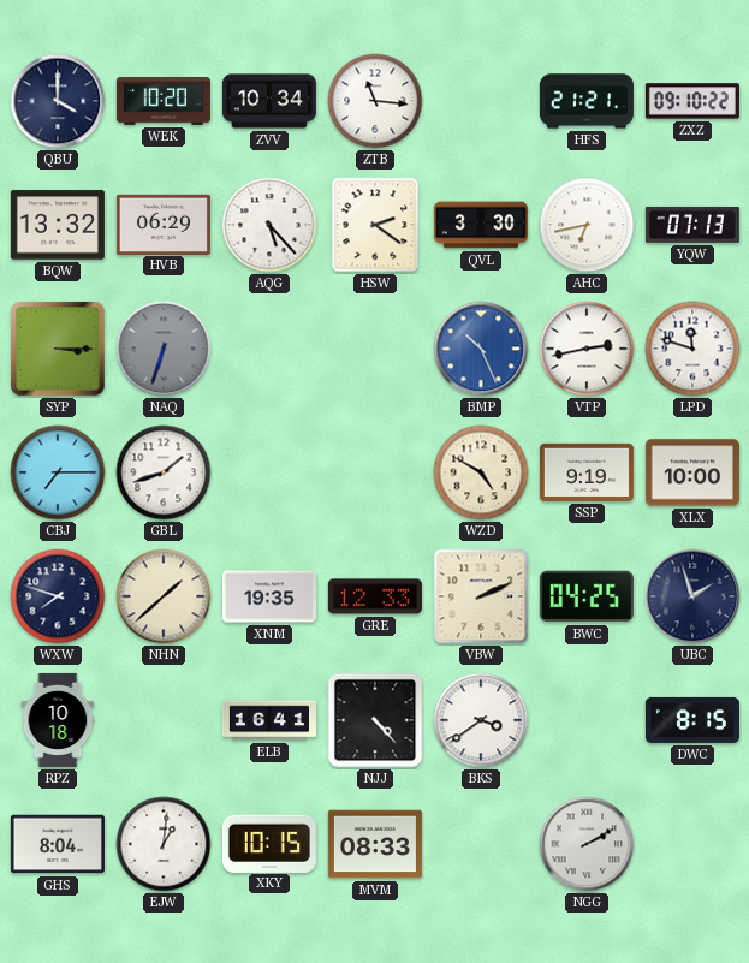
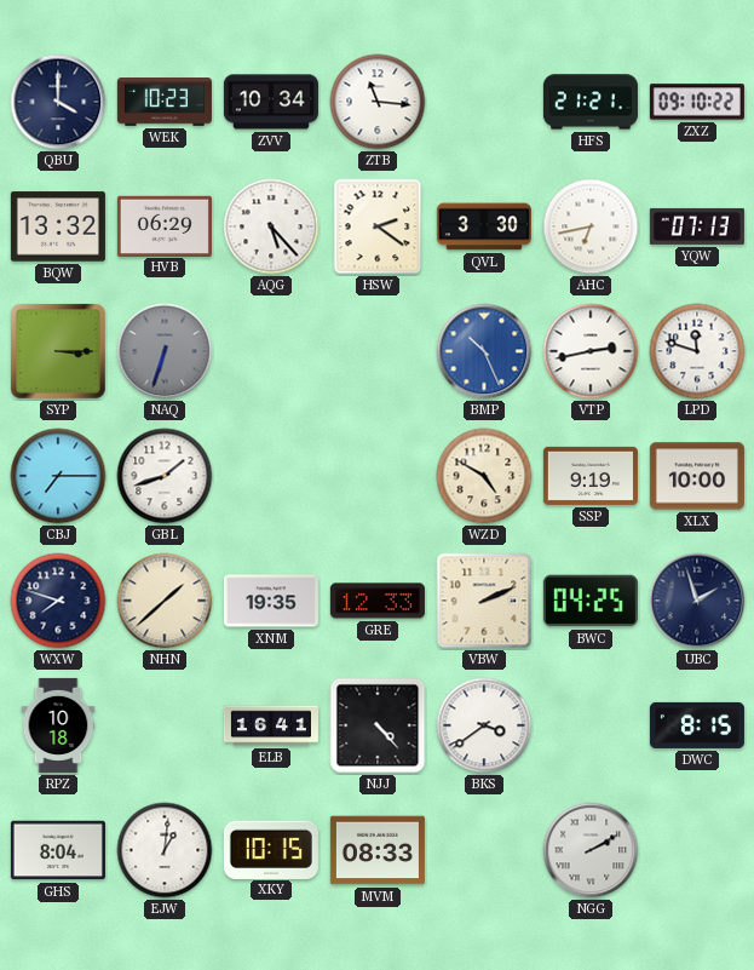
WEK: 10:20 -> 10:23
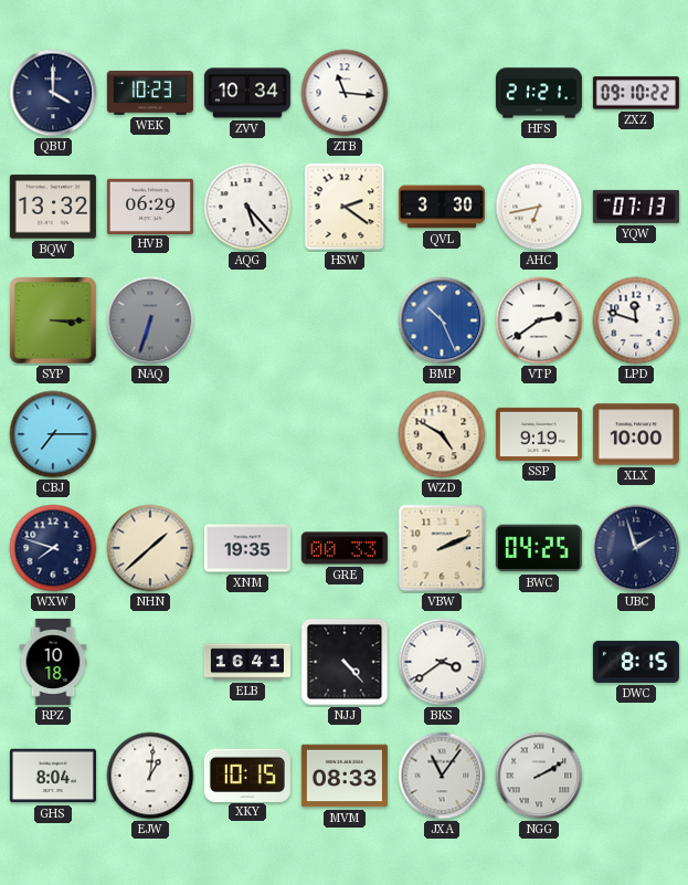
VTP: 2:43 -> 2:39
GBL: 1:42 -> none
GRE: 12:33 -> 00:33
JXA: none -> 11:06
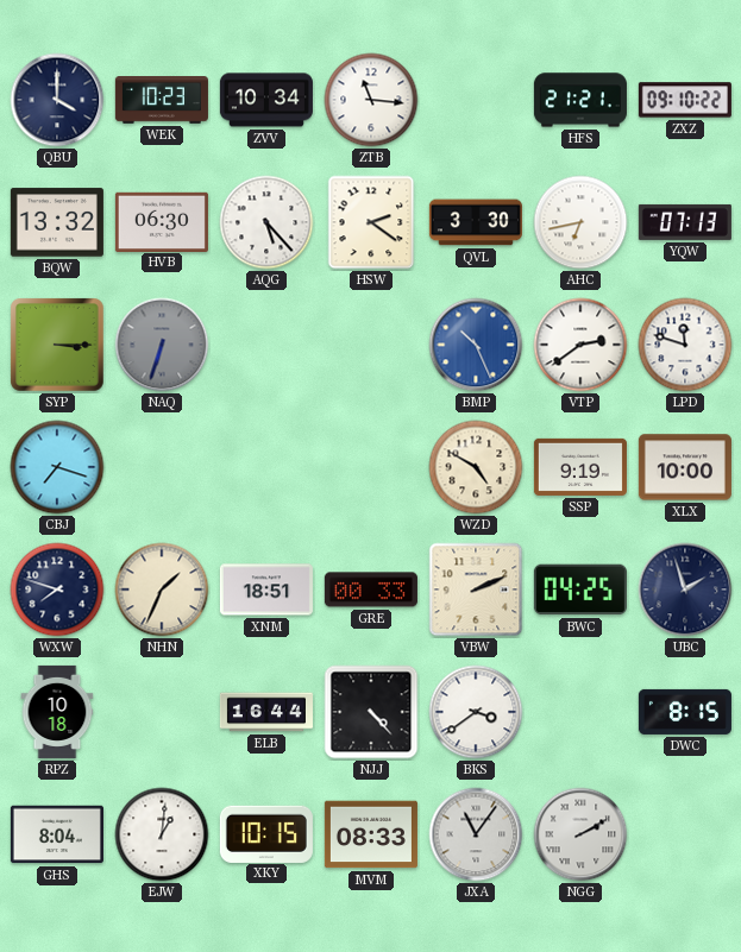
HVB: 06:29 -> 06:30
CBJ: 7:15 -> 7:18
NHN: 1:38 -> 1:34
XNM: 19:35 -> 18:51
ELB: 16:41 -> 16:44
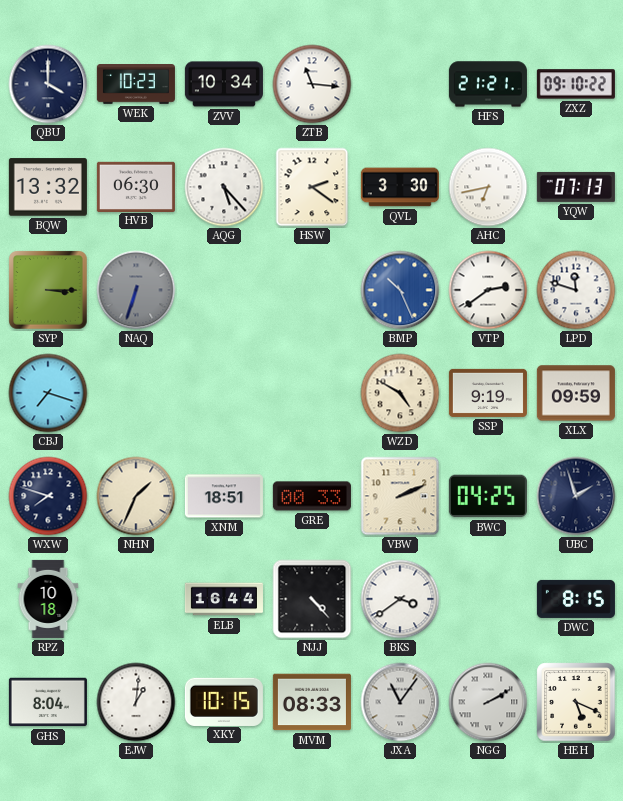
XLX: 10:00 -> 09:59
HEH: none -> 5:19
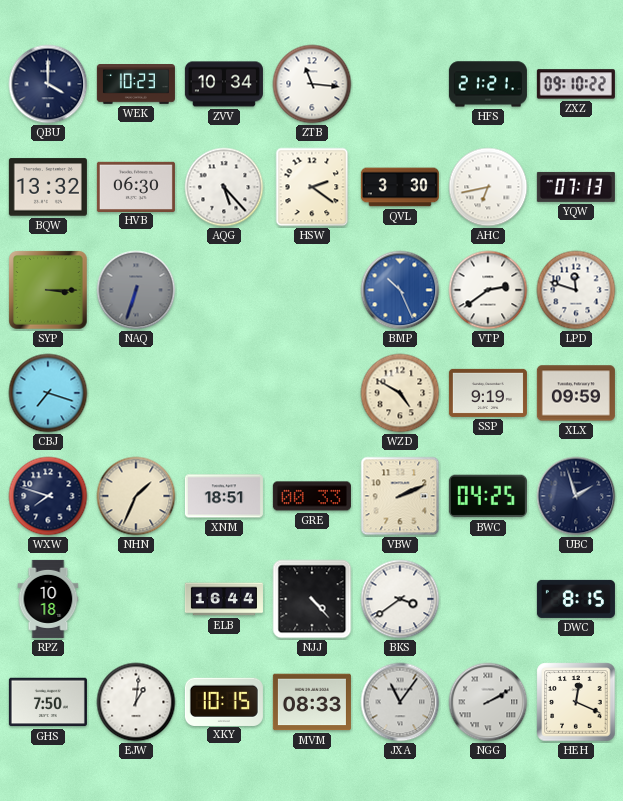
GHS: 8:04 -> 7:50
HEH: 5:19 -> 12:19
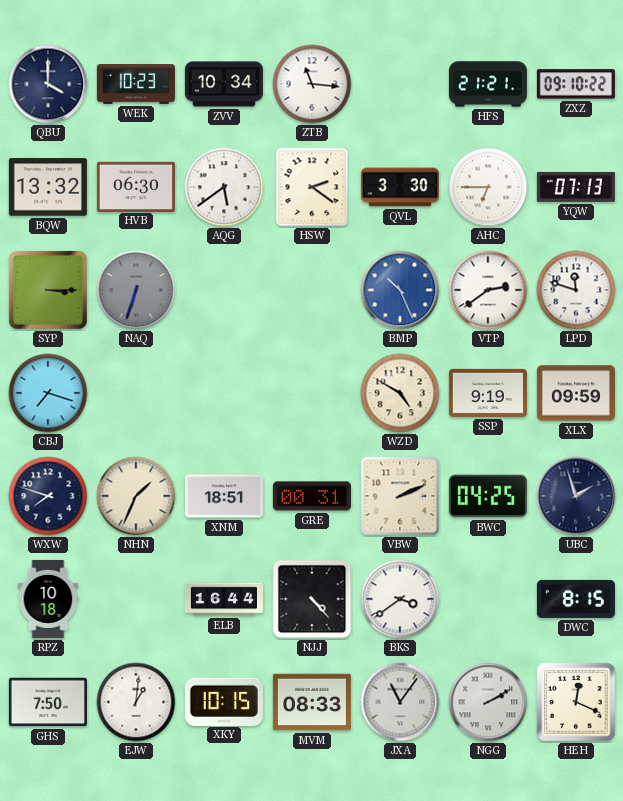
AQG: 5:23 -> 5:39
AHC: 6:43 -> 6:45
GRE: 00:33 -> 00:31
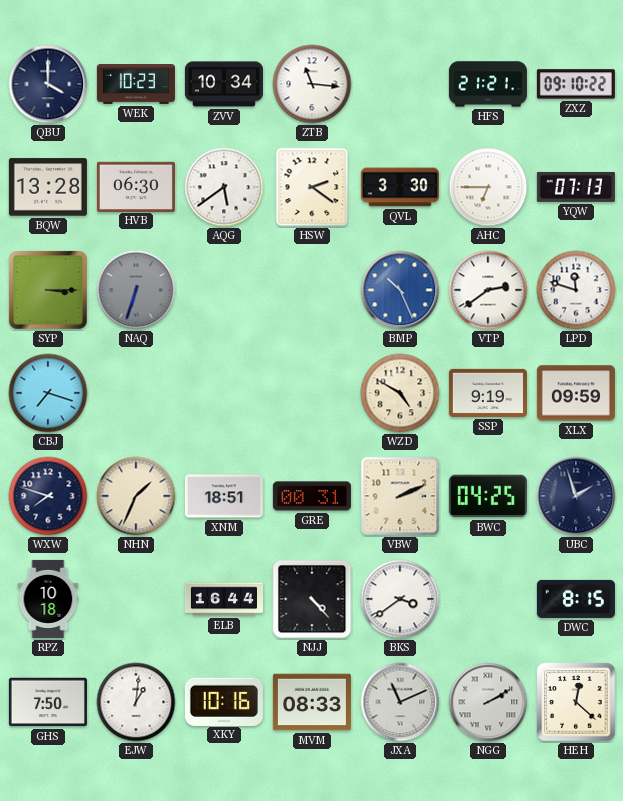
BQW: 13:32 -> 13:28
XKY: 10:15 -> 10:16
JXA: 11:06 -> 11:11
HEH: 12:19 -> 12:22
